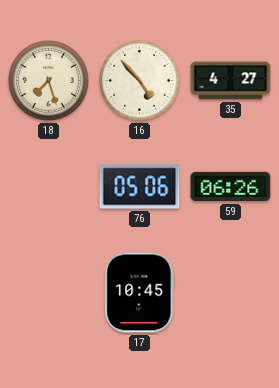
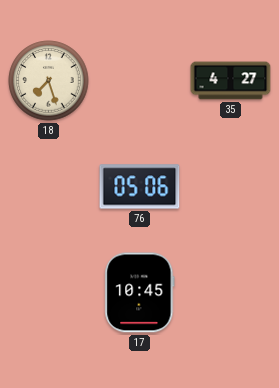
16: 4:53 -> none
59: 06:26 -> none
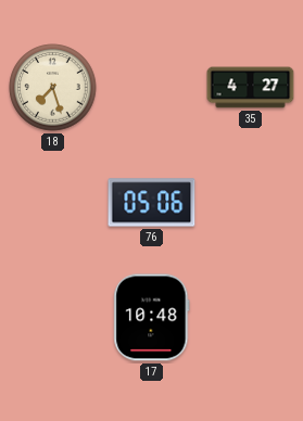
17: 10:45 -> 10:48
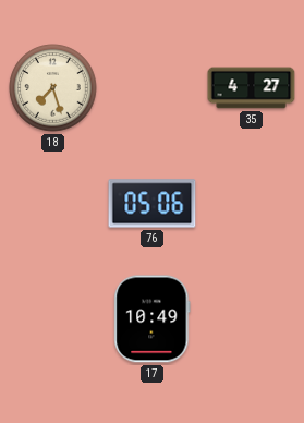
17: 10:48 -> 10:49
